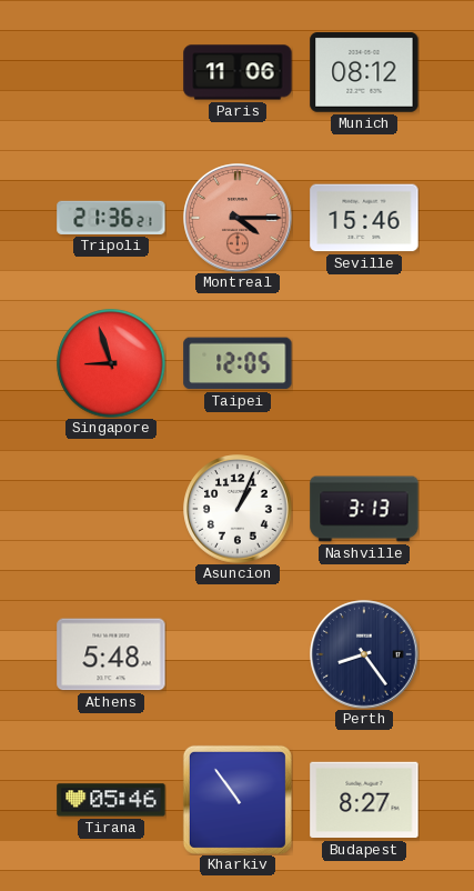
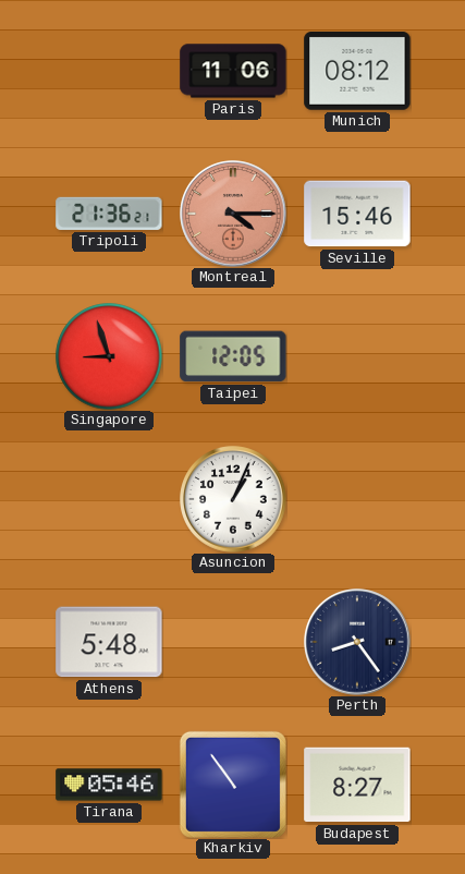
Nashville: 3:13 -> none
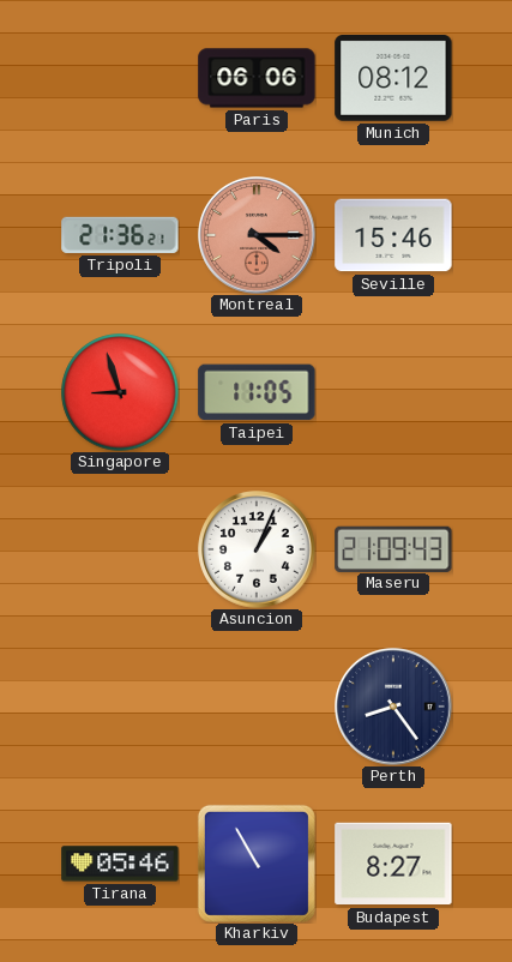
Paris: 11:06 -> 06:06
Taipei: 12:05 -> 11:05
Maseru: none -> 21:09
Athens: 5:48 -> none
Kharkiv: 10:54 -> 10:55
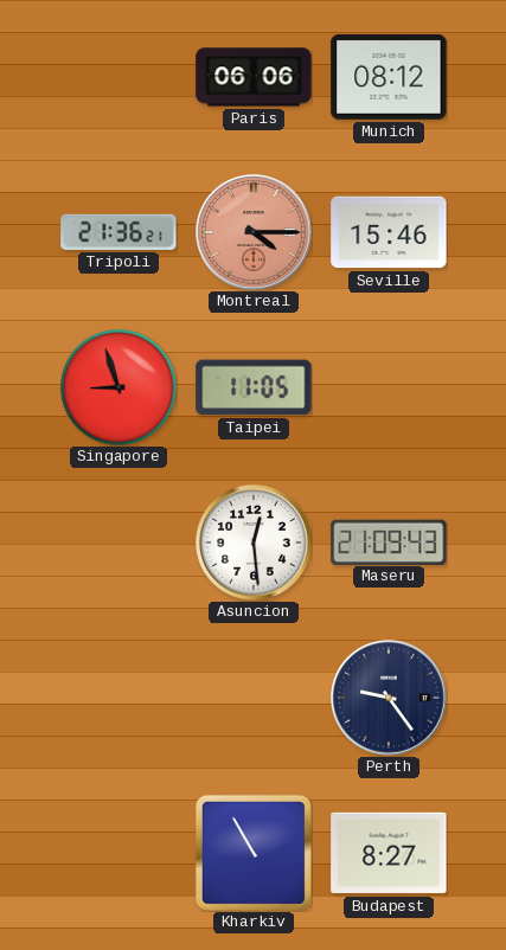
Asuncion: 1:04 -> 12:29
Perth: 8:24 -> 9:24
Tirana: 05:46 -> none
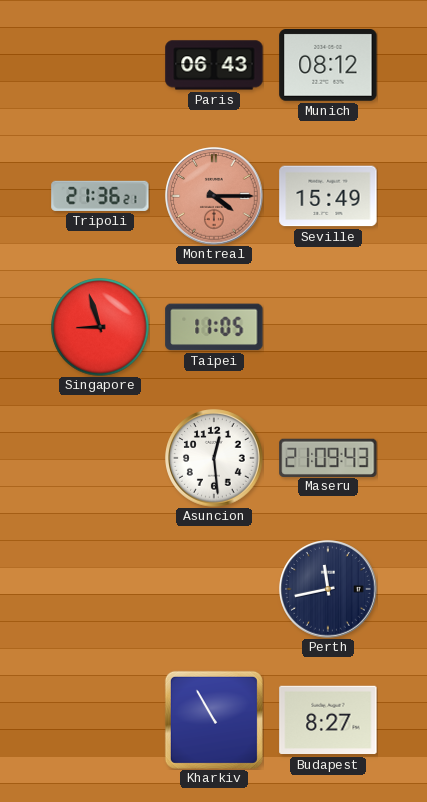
Paris: 06:06 -> 06:43
Seville: 15:46 -> 15:49
Perth: 9:24 -> 11:43
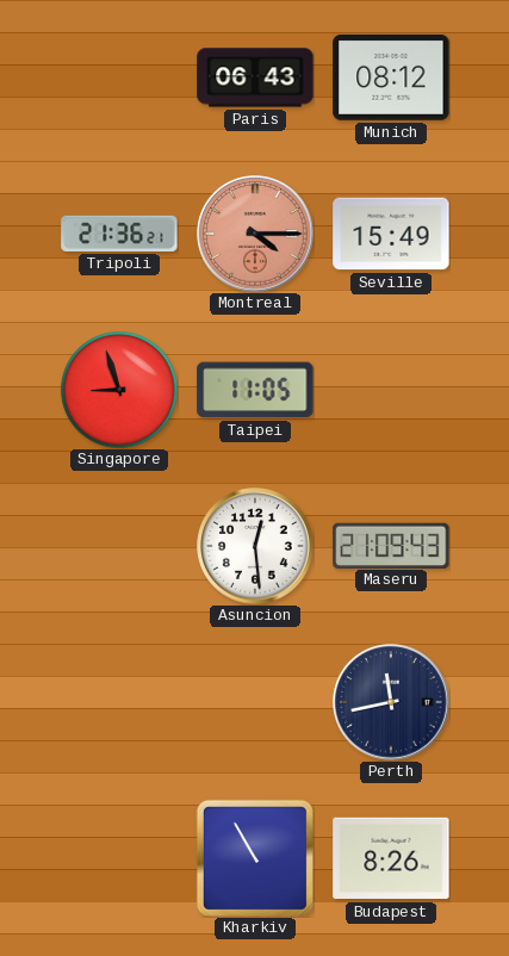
Budapest: 8:27 -> 8:26
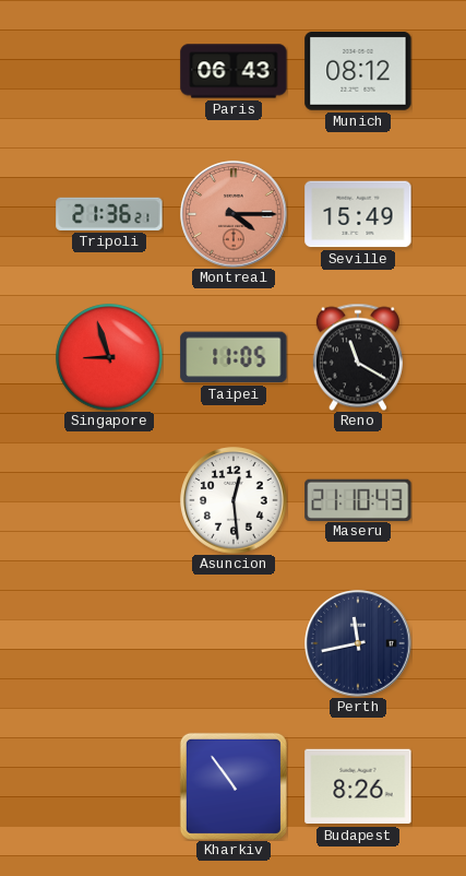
Reno: none -> 11:20
Maseru: 21:09 -> 21:10
Kharkiv: 10:55 -> 10:54
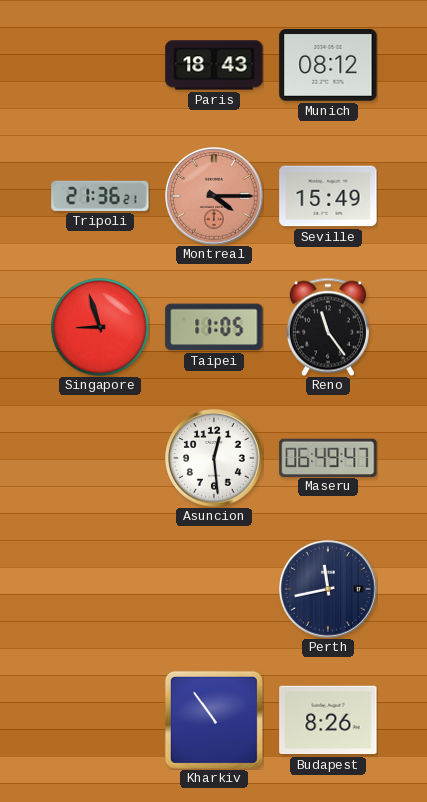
Paris: 06:43 -> 18:43
Reno: 11:20 -> 11:24
Maseru: 21:10 -> 06:49
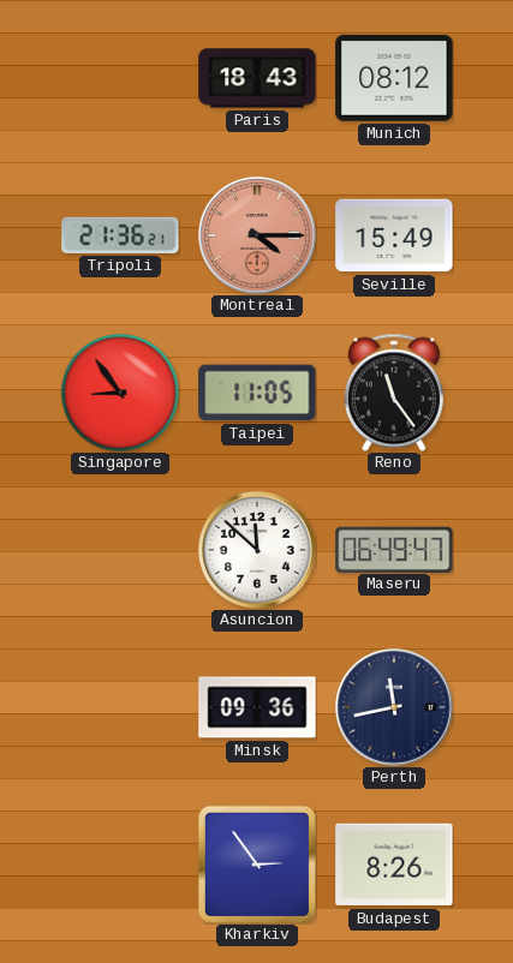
Singapore: 8:57 -> 8:54
Asuncion: 12:29 -> 11:52
Minsk: none -> 09:36
Kharkiv: 10:54 -> 2:54
